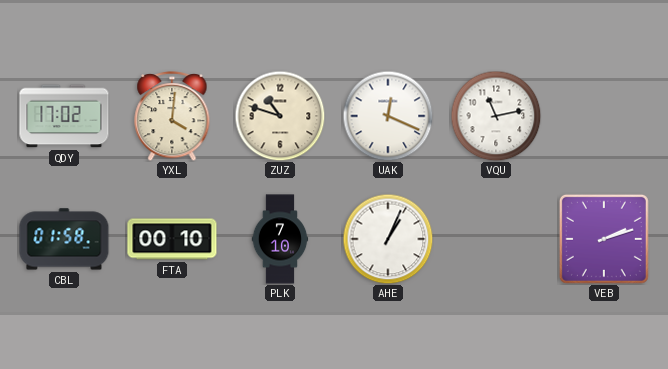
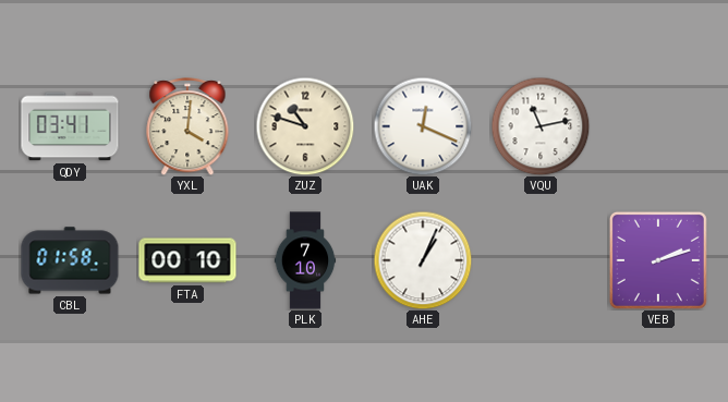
QDY: 17:02 -> 03:41
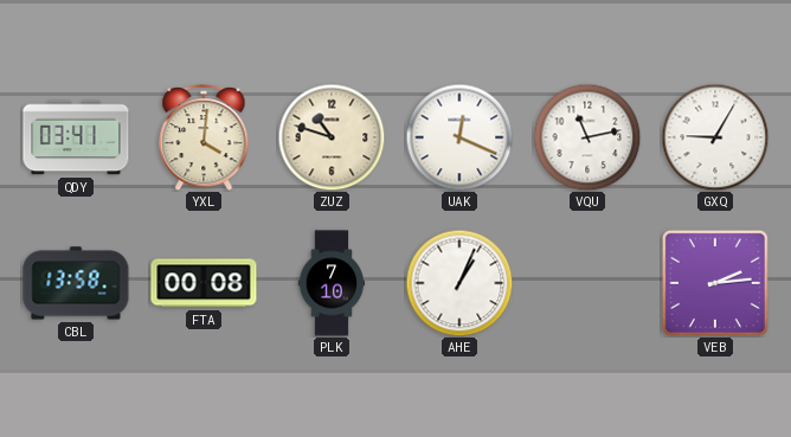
GXQ: none -> 9:05
CBL: 01:58 -> 13:58
FTA: 00:10 -> 00:08
VEB: 2:12 -> 2:14
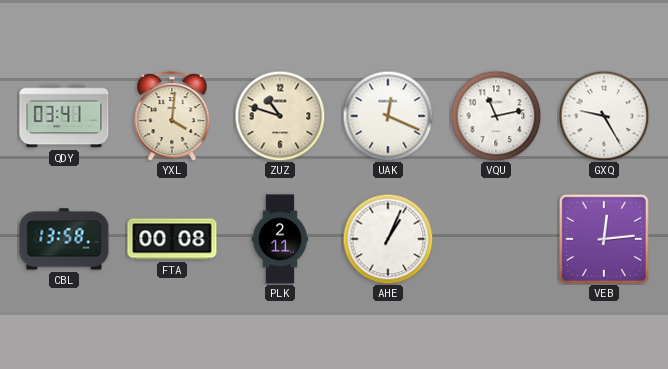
GXQ: 9:05 -> 9:25
PLK: 7:10 -> 2:11
VEB: 2:14 -> 12:14
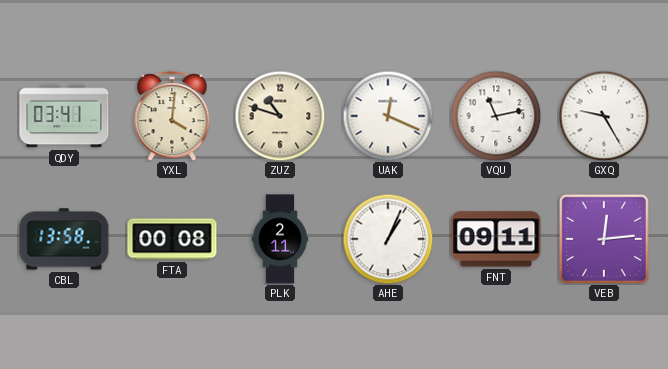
FNT: none -> 09:11
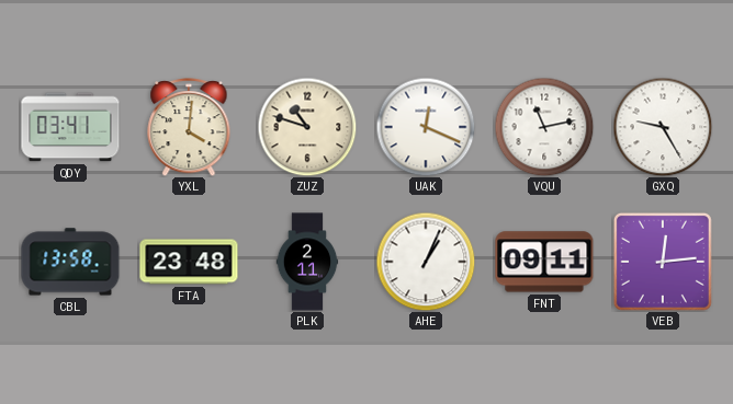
FTA: 00:08 -> 23:48
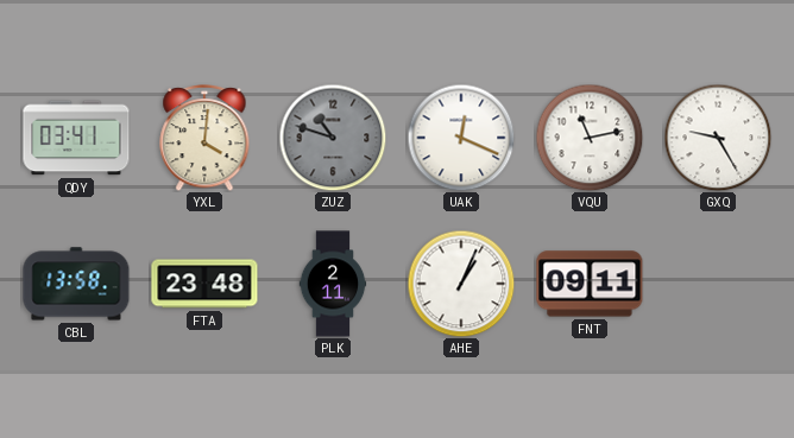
ZUZ dial: cream -> grey
VEB: 12:14 -> none
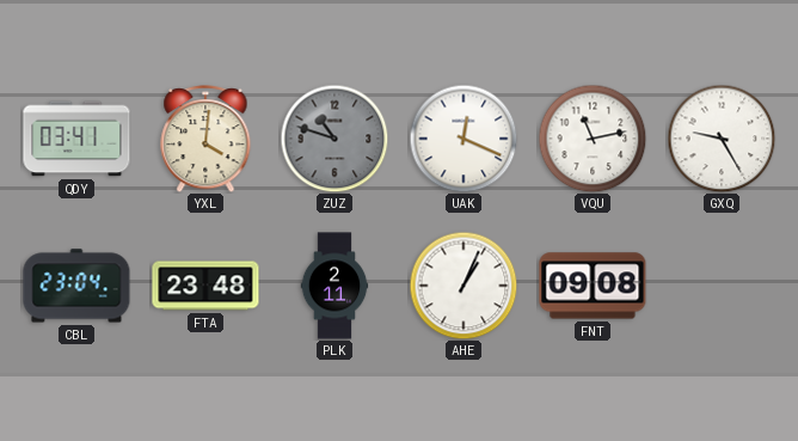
CBL: 13:58 -> 23:04
FNT: 09:11 -> 09:08
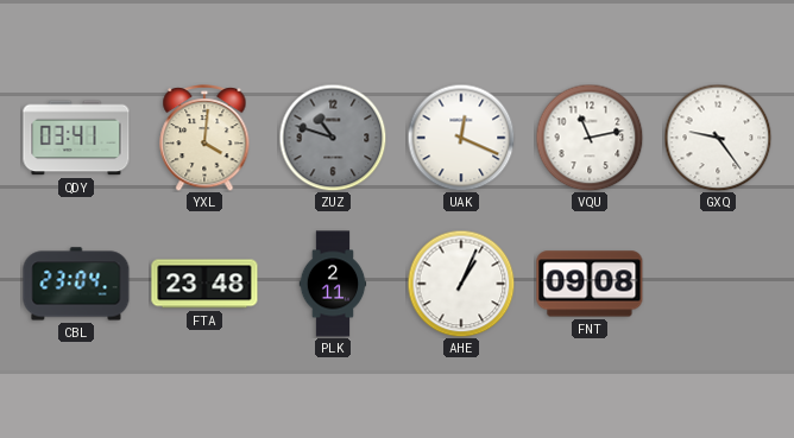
GXQ: 9:25 -> 9:24
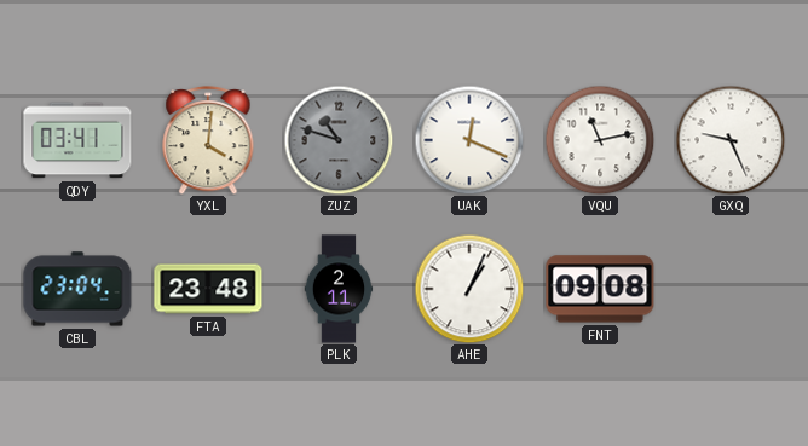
GXQ: 9:24 -> 9:26
